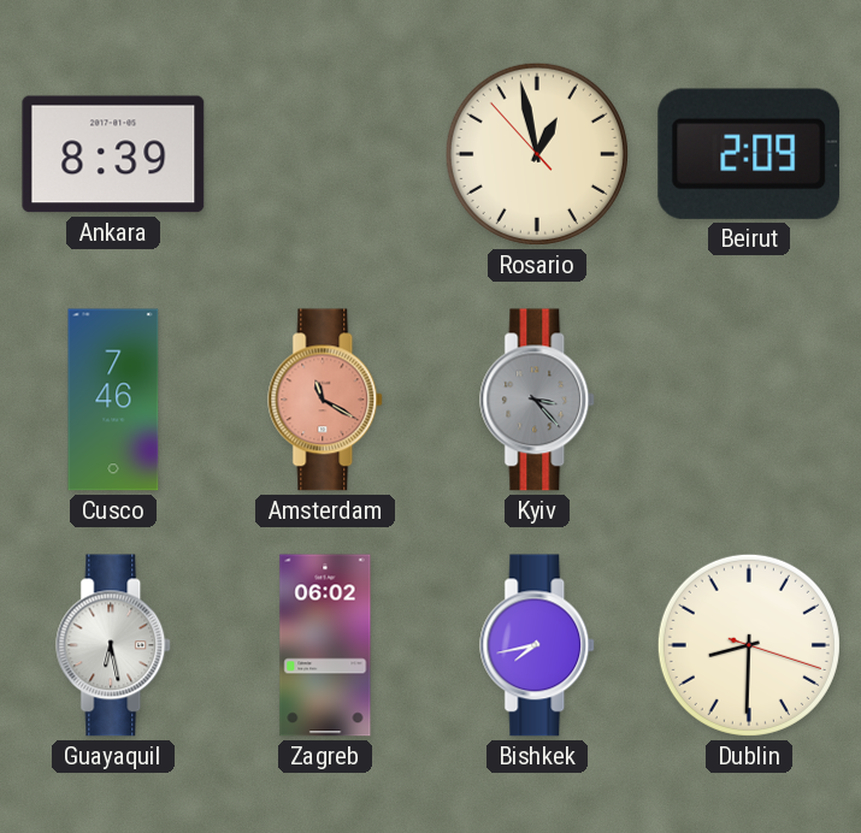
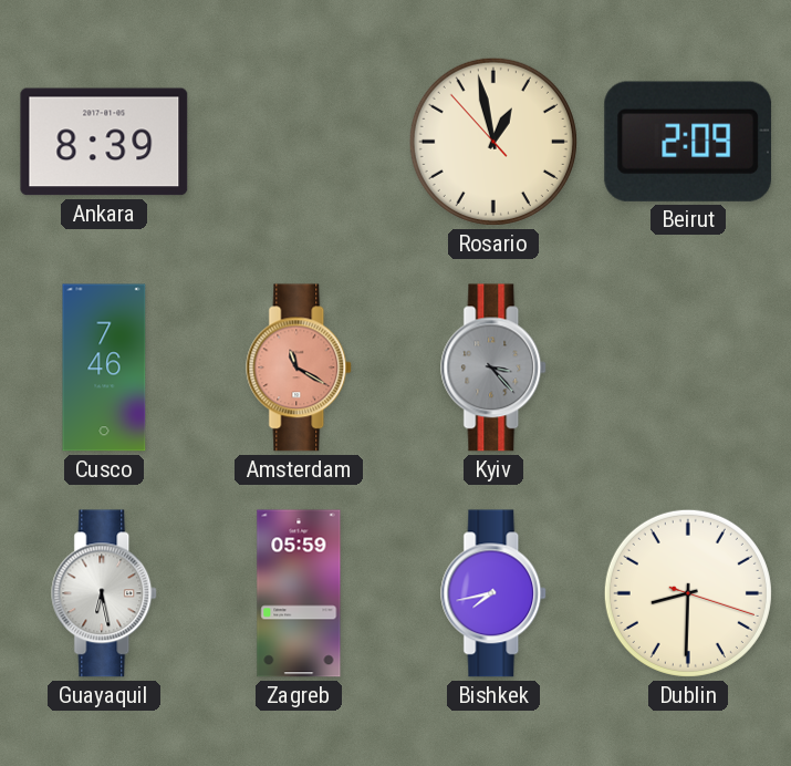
Zagreb: 06:02 -> 05:59
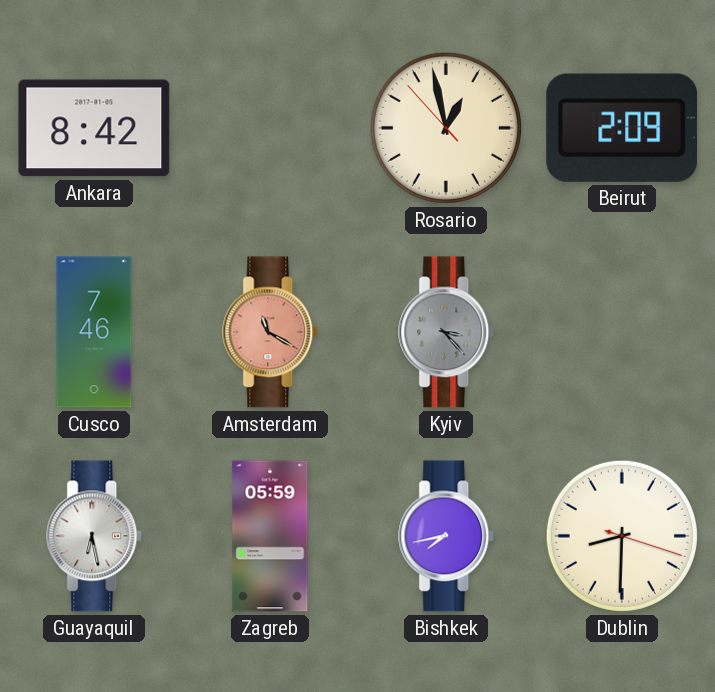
Ankara: 8:39 -> 8:42
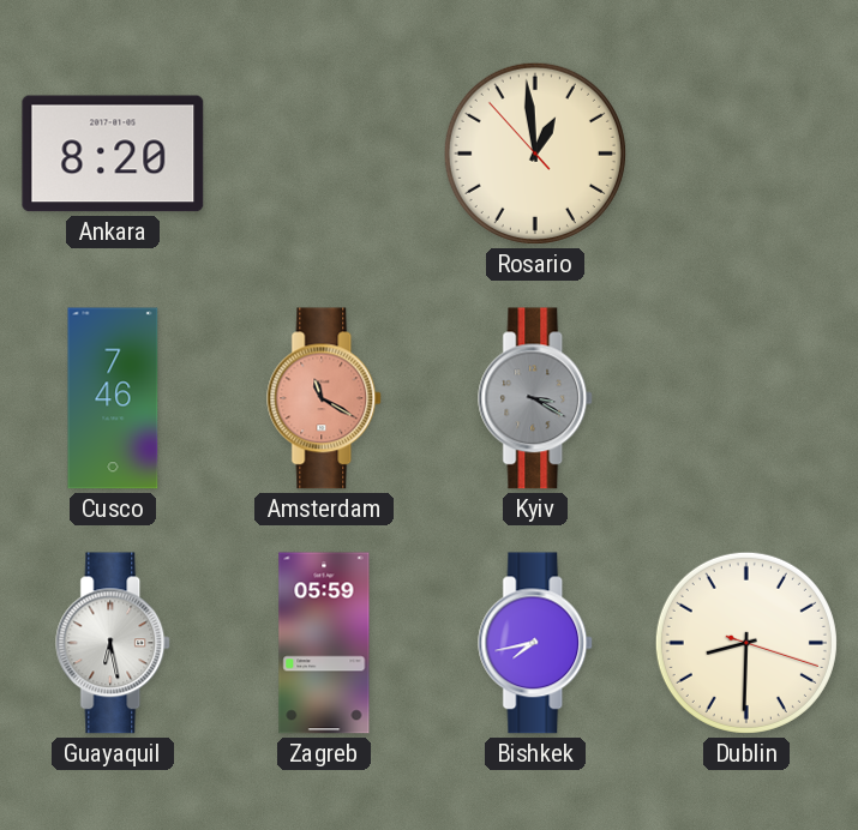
Ankara: 8:42 -> 8:20
Rosario: 12:57 -> 12:58
Beirut: 2:09 -> none
Kyiv: 3:23 -> 3:20
